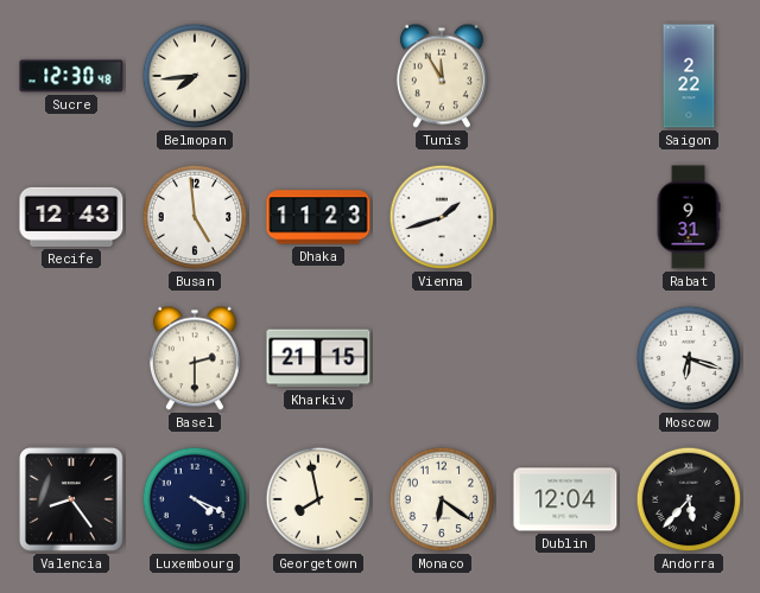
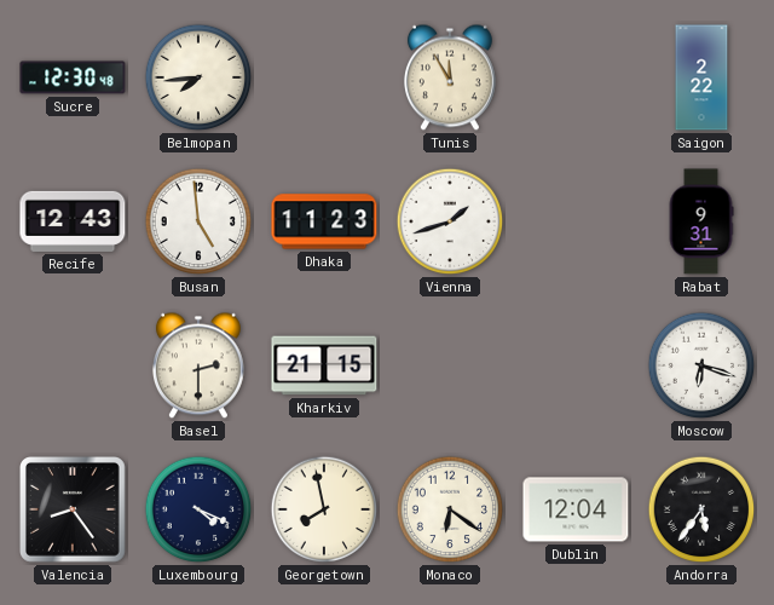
Andorra: 5:37 -> 5:36
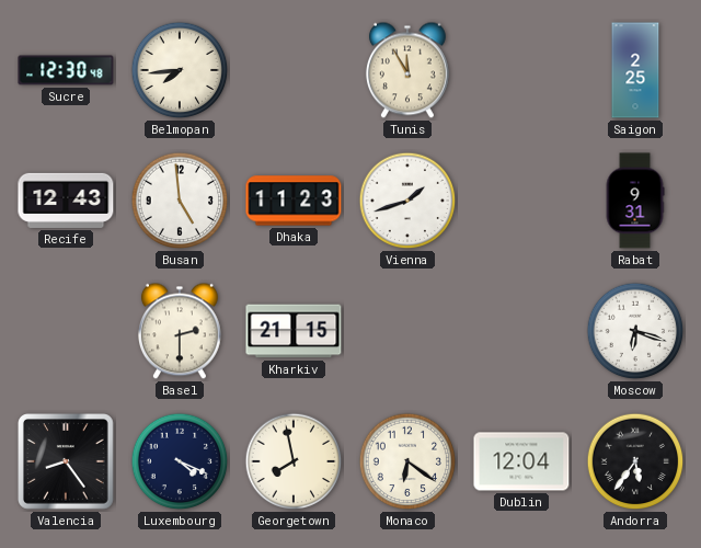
Saigon: 2:22 -> 2:25
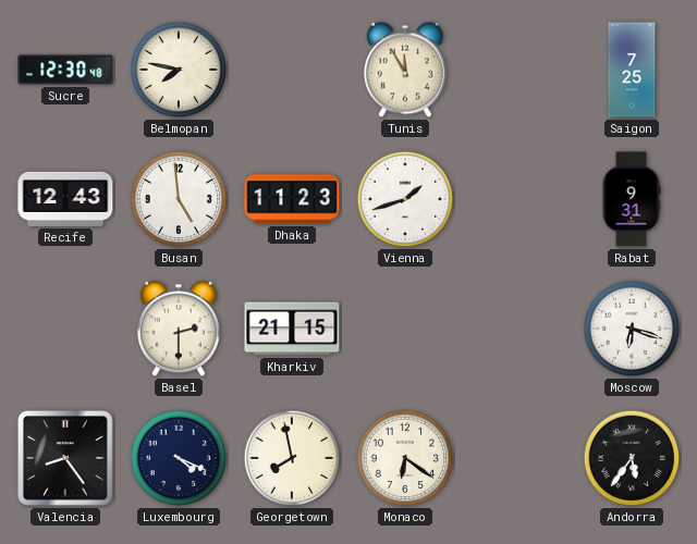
Belmopan: 7:44 -> 7:47
Saigon: 2:25 -> 7:25
Dublin: 12:04 -> none
